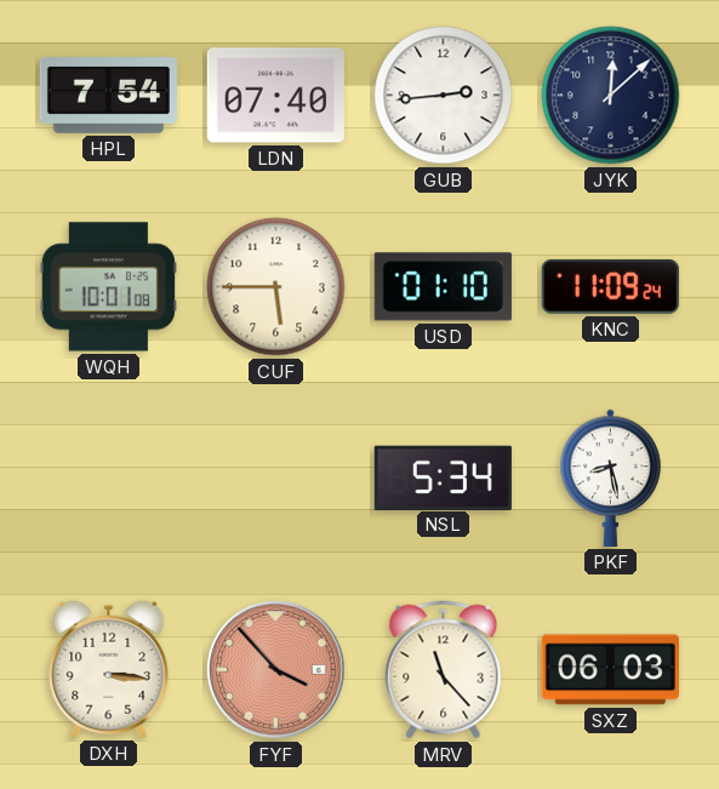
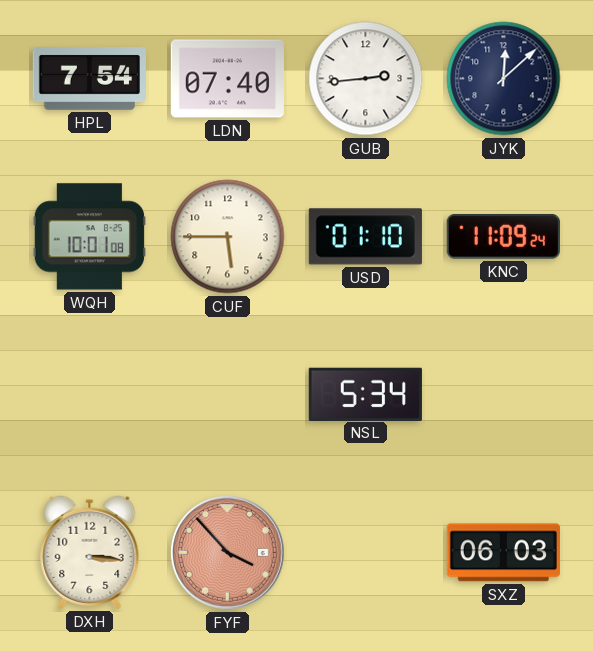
PKF: 8:28 -> none
MRV: 11:23 -> none
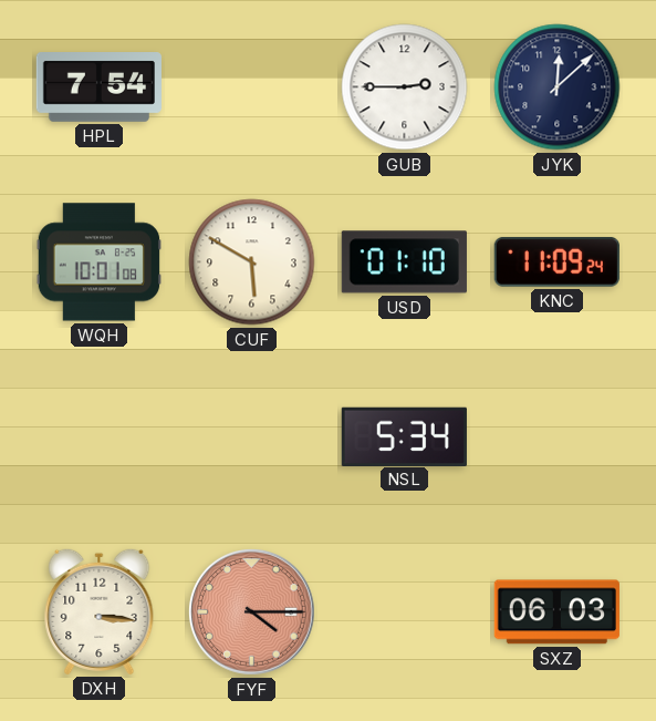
LDN: 07:40 -> none
GUB: 2:44 -> 2:45
CUF: 5:45 -> 5:50
FYF: 3:53 -> 4:15
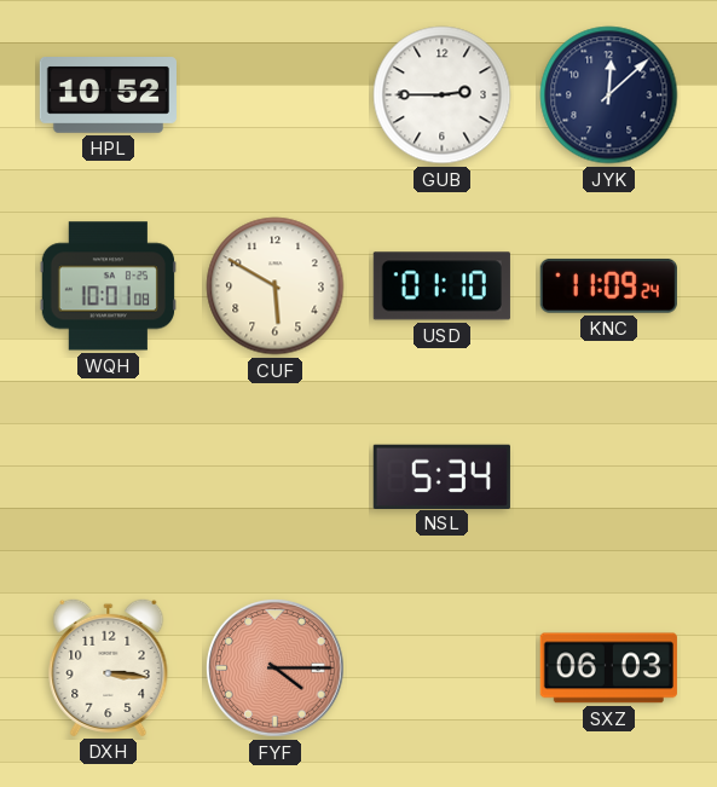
HPL: 7:54 -> 10:52
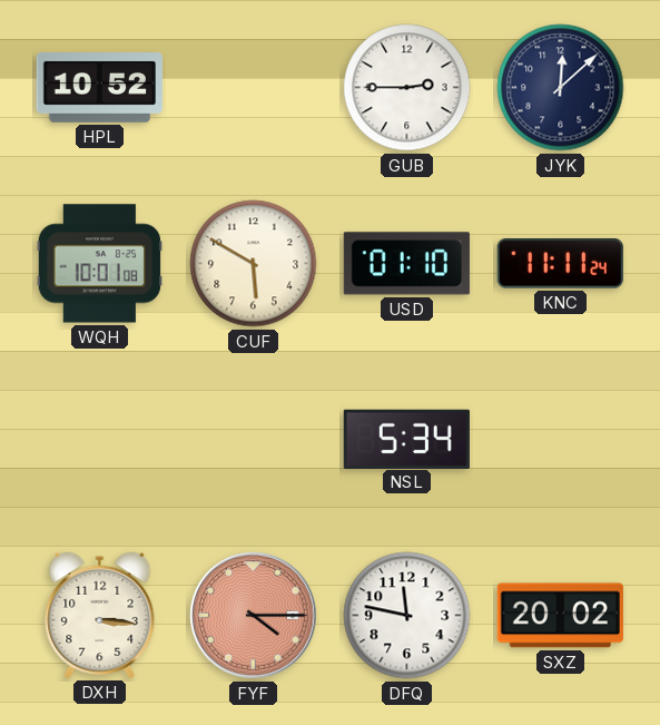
KNC: 11:09 -> 11:11
DFQ: none -> 11:47
SXZ: 06:03 -> 20:02
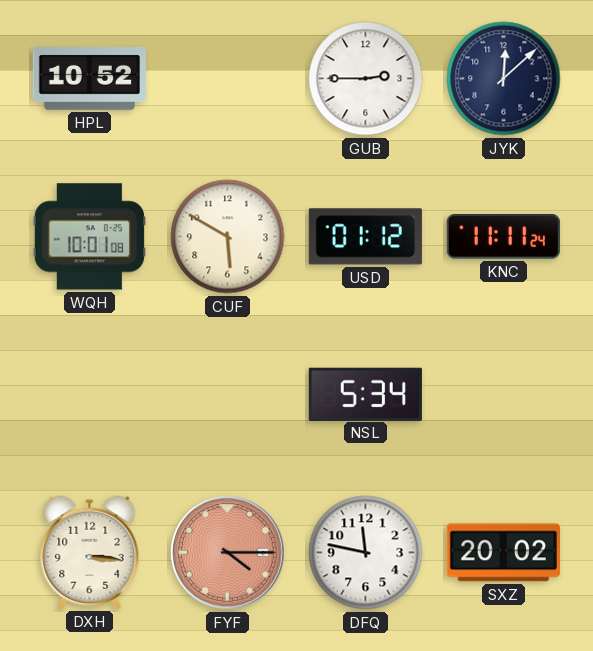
USD: 01:10 -> 01:12
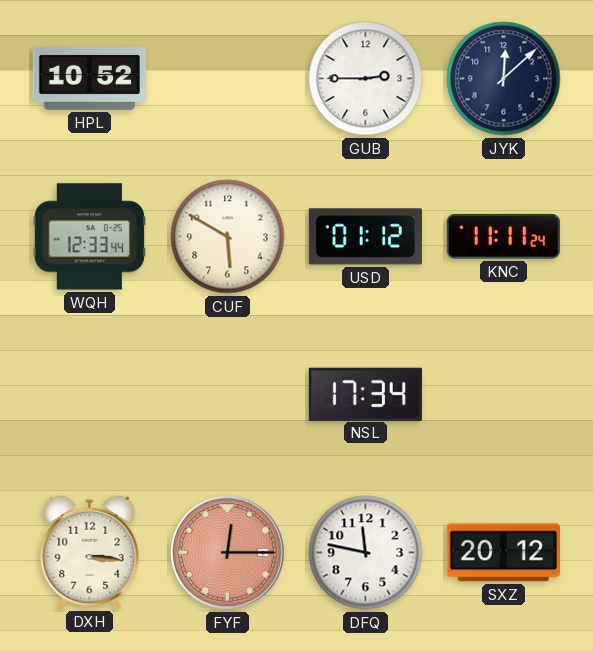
WQH: 10:01 -> 12:33
NSL: 5:34 -> 17:34
FYF: 4:15 -> 12:15
SXZ: 20:02 -> 20:12
